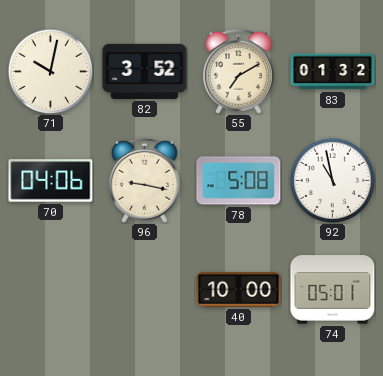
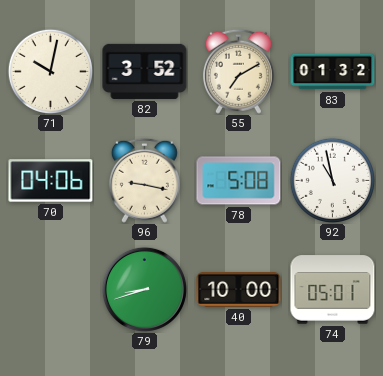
79: none -> 8:42
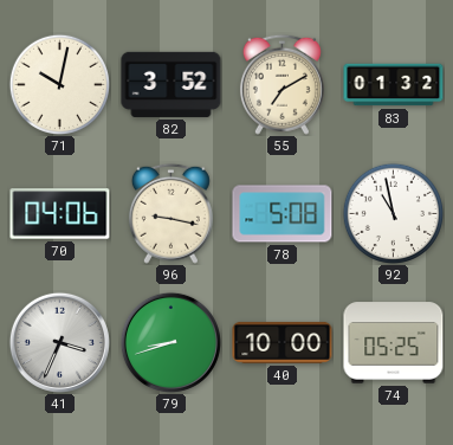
41: none -> 3:34
74: 05:01 -> 05:25
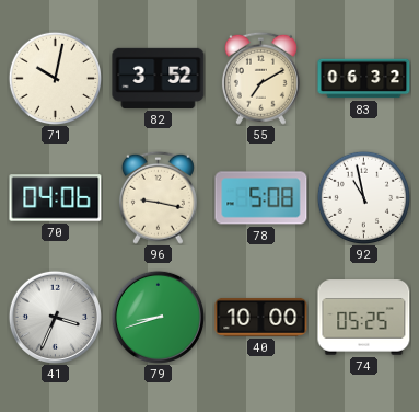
83: 01:32 -> 06:32
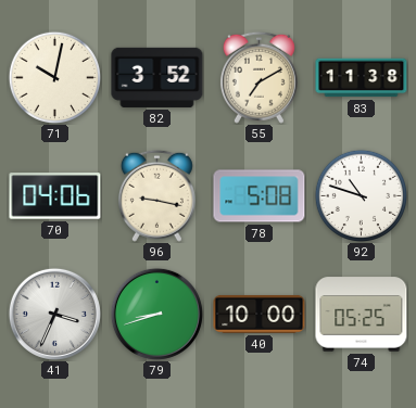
83: 06:32 -> 11:38
92: 10:58 -> 10:48
